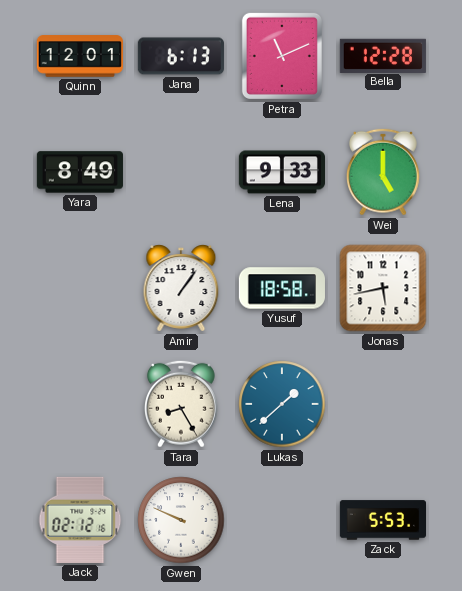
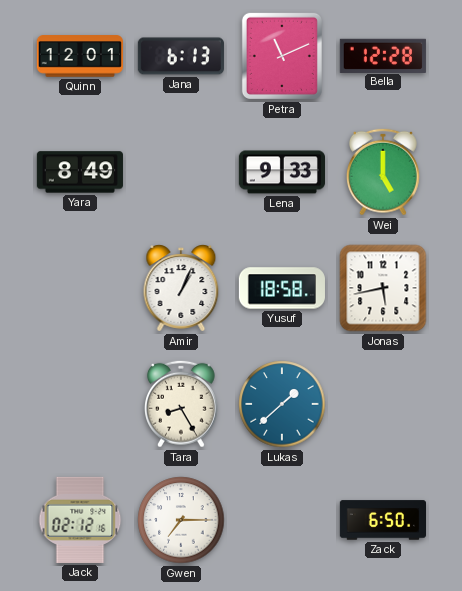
Amir: 1:06 -> 1:04
Gwen: 9:49 -> 7:15
Zack: 5:53 -> 6:50
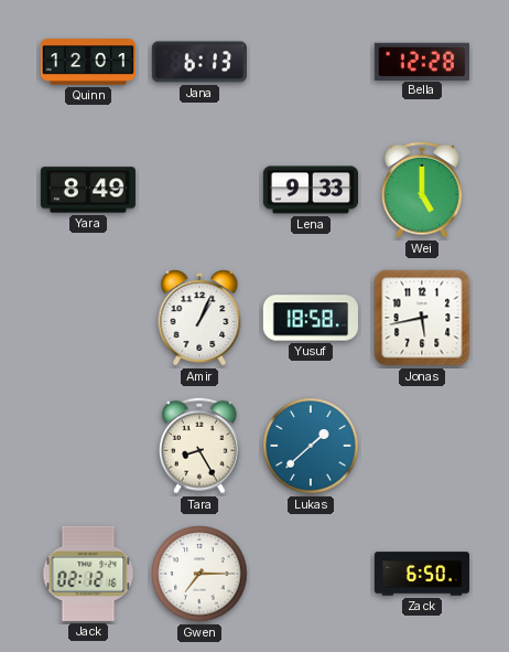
Petra: 11:11 -> none
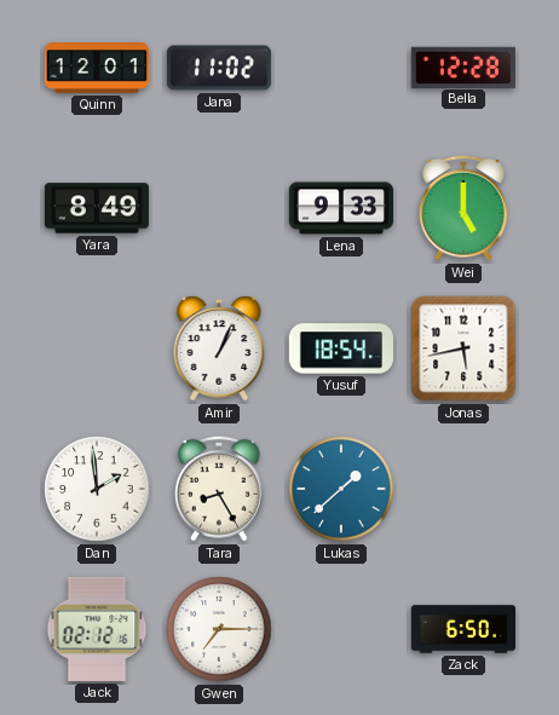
Jana: 6:13 -> 11:02
Yusuf: 18:58 -> 18:54
Dan: none -> 1:59
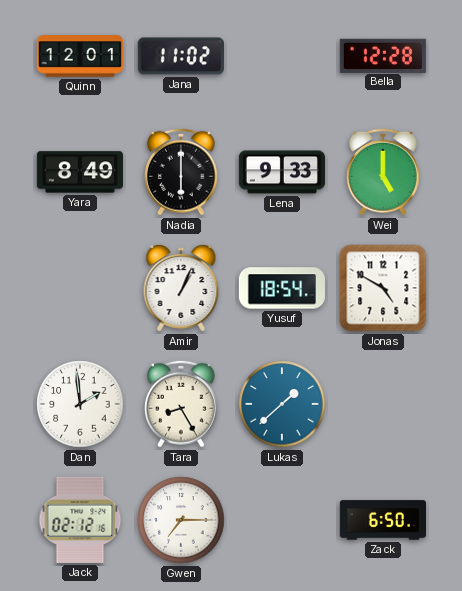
Nadia: none -> 6:00
Jonas: 5:43 -> 4:50
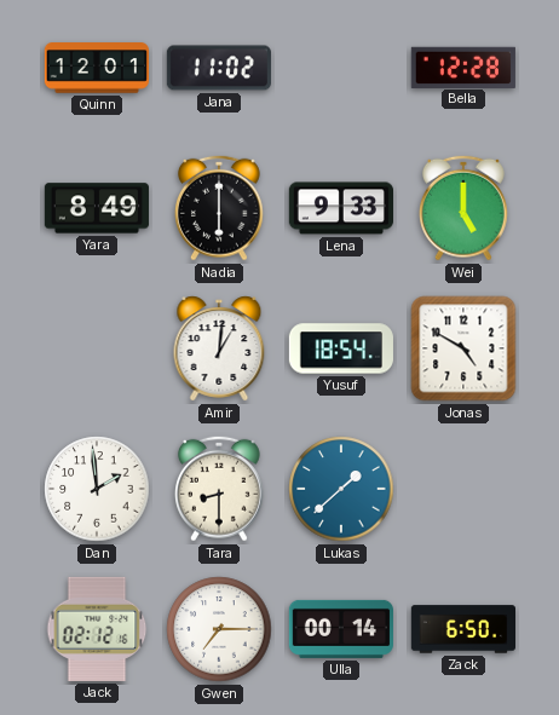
Amir: 1:04 -> 1:01
Tara: 8:25 -> 8:30
Ulla: none -> 00:14
